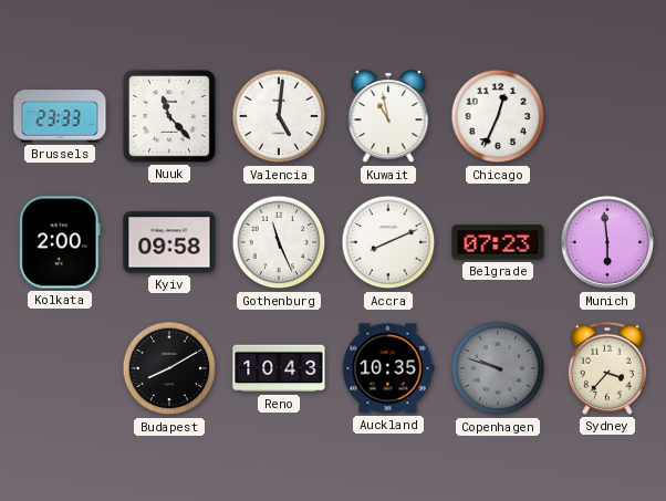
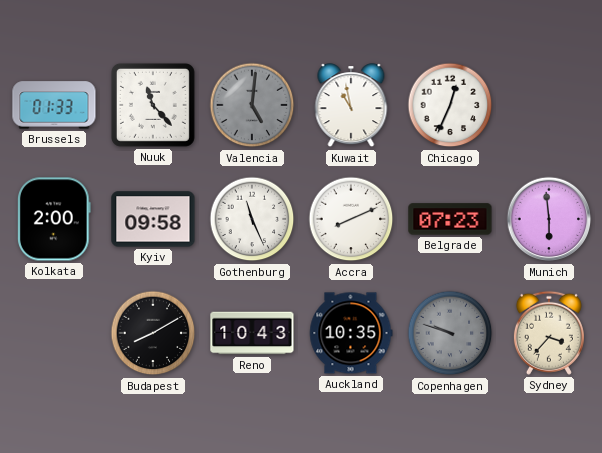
Brussels: 23:33 -> 01:33
Valencia dial: white -> grey
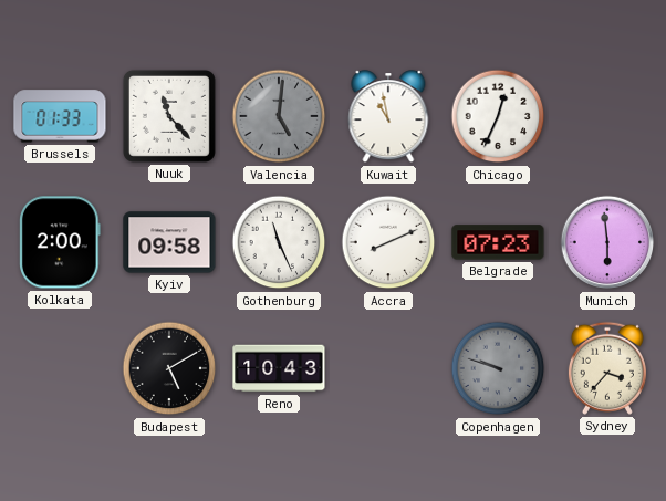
Budapest: 8:10 -> 5:10
Auckland: 10:35 -> none
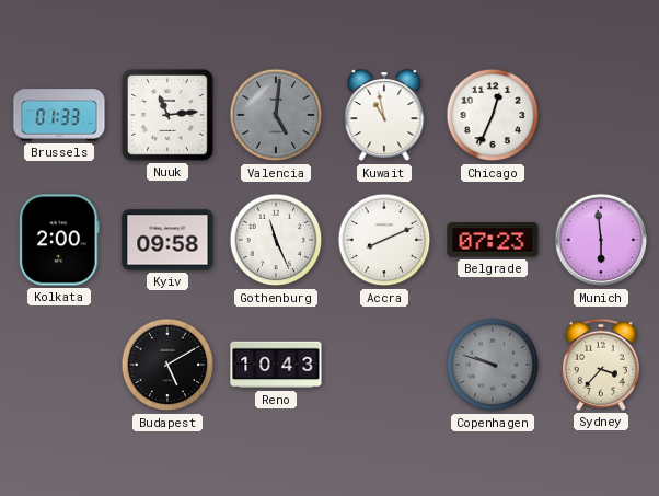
Nuuk: 11:23 -> 11:14
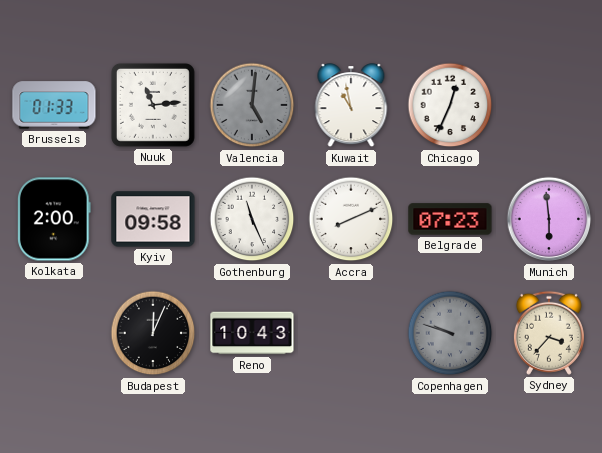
Budapest: 5:10 -> 12:04
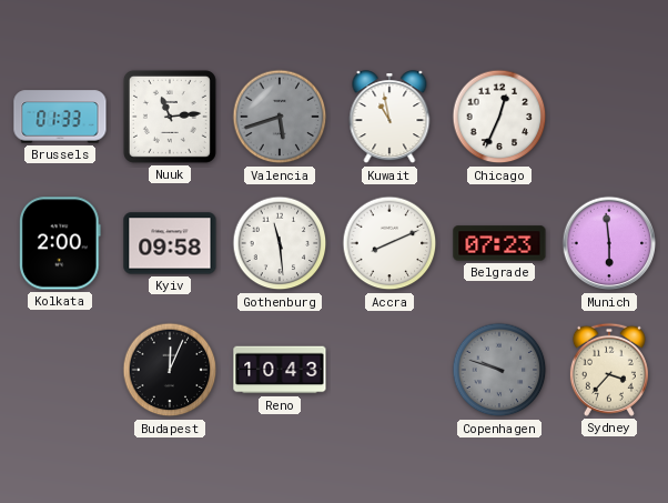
Valencia: 5:01 -> 5:42
Gothenburg: 11:26 -> 11:29
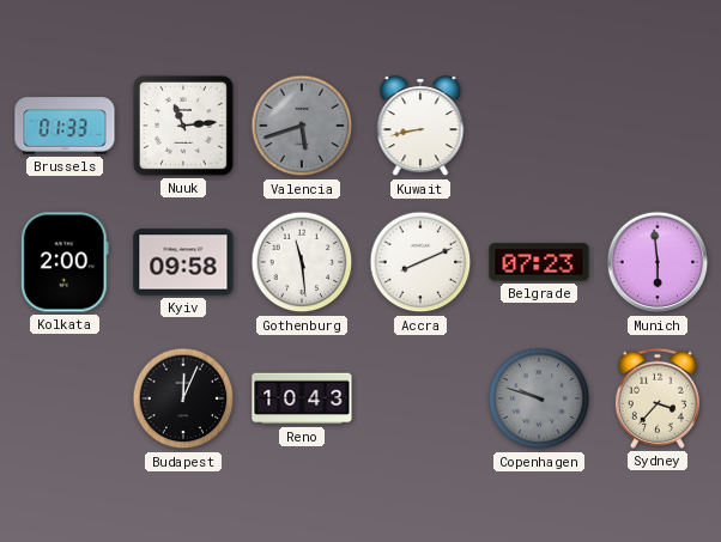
Kuwait: 10:58 -> 8:43
Chicago: 12:34 -> none
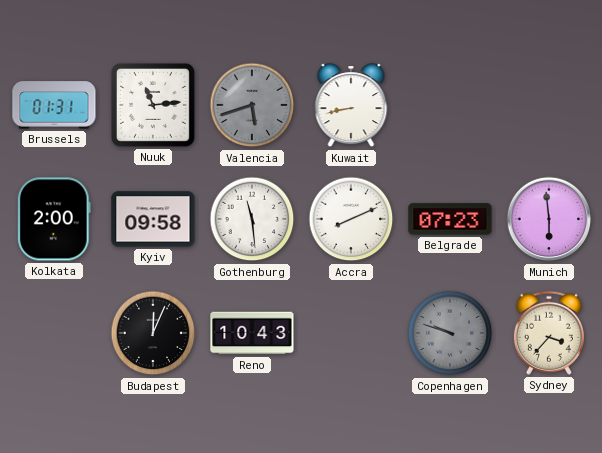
Brussels: 01:33 -> 01:31
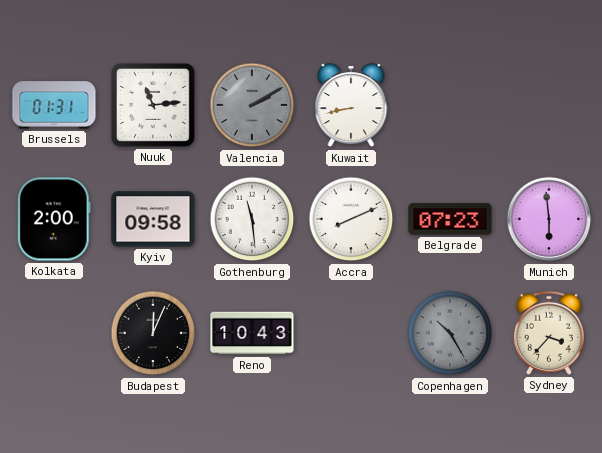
Valencia: 5:42 -> 2:10
Copenhagen: 9:48 -> 10:25
